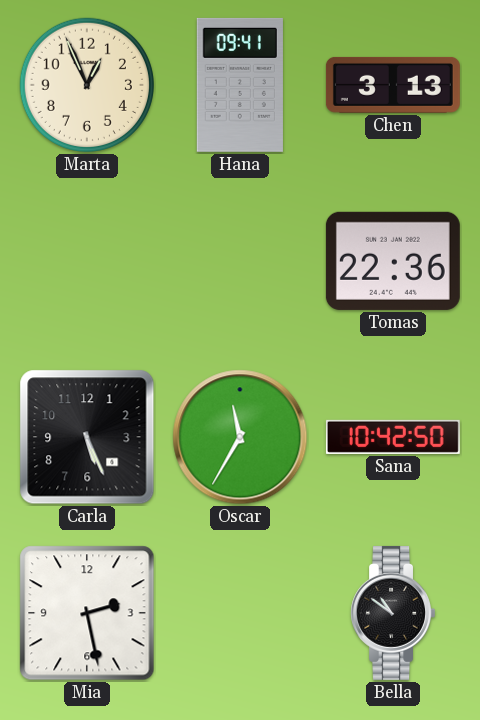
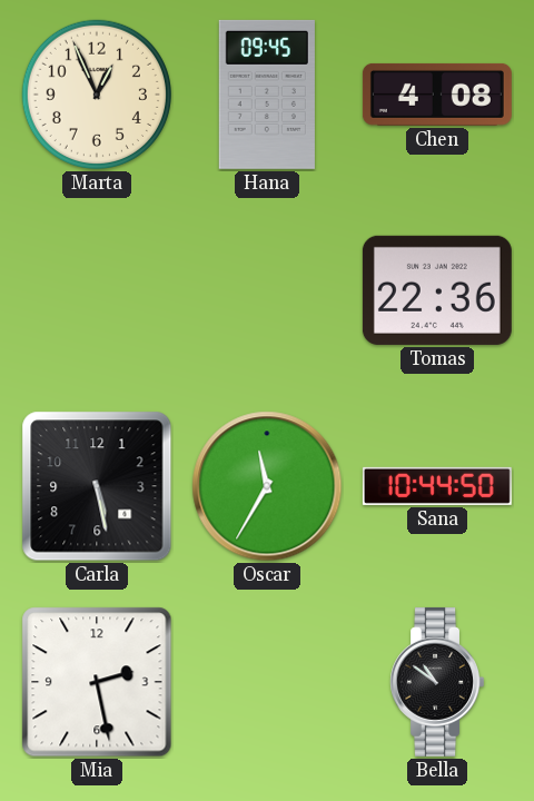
Hana: 09:41 -> 09:45
Chen: 3:13 -> 4:08
Carla: 5:26 -> 5:28
Sana: 10:42 -> 10:44
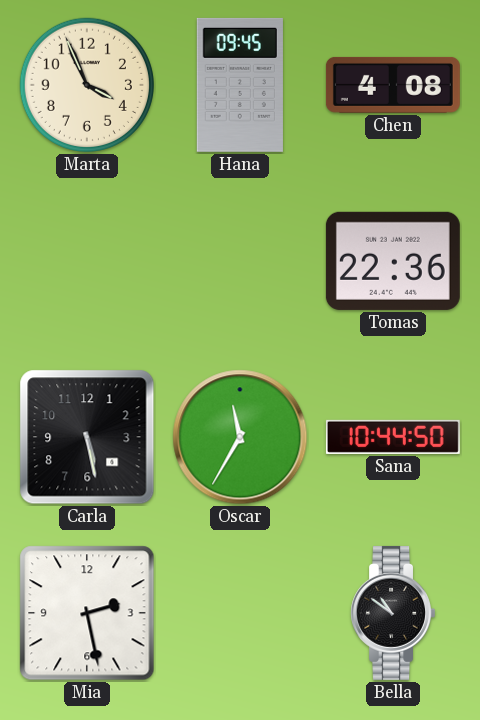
Marta: 12:56 -> 3:56
